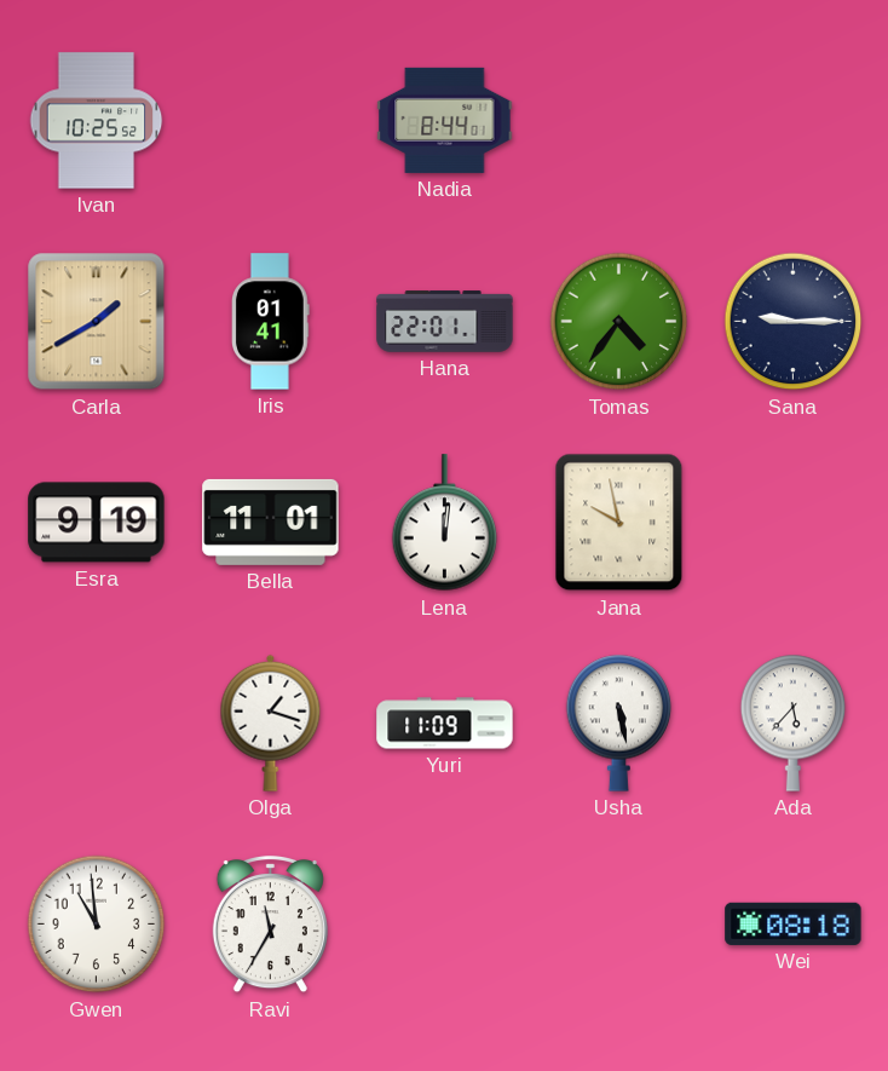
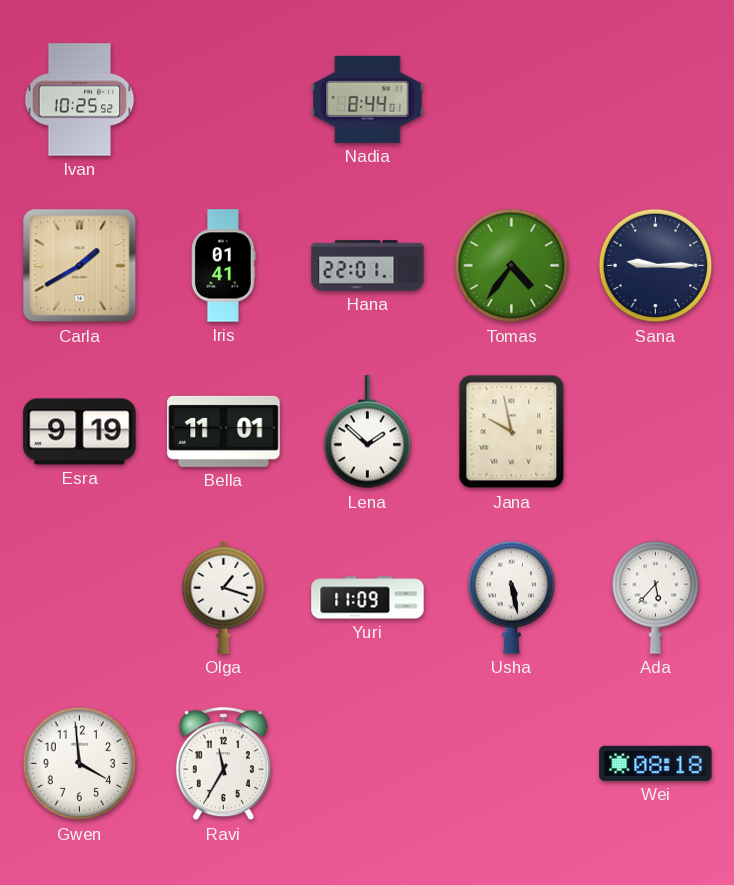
Lena: 12:01 -> 1:52
Gwen: 10:59 -> 3:59
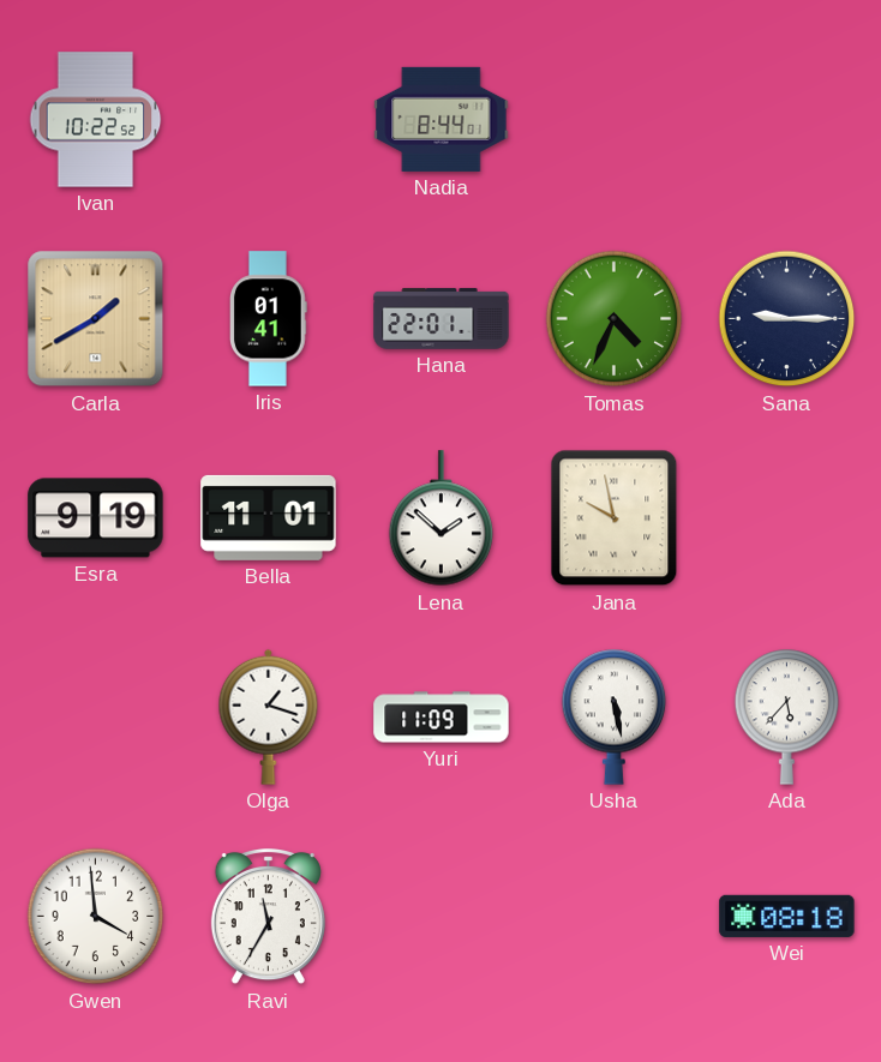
Ivan: 10:25 -> 10:22
Tomas: 4:36 -> 4:34
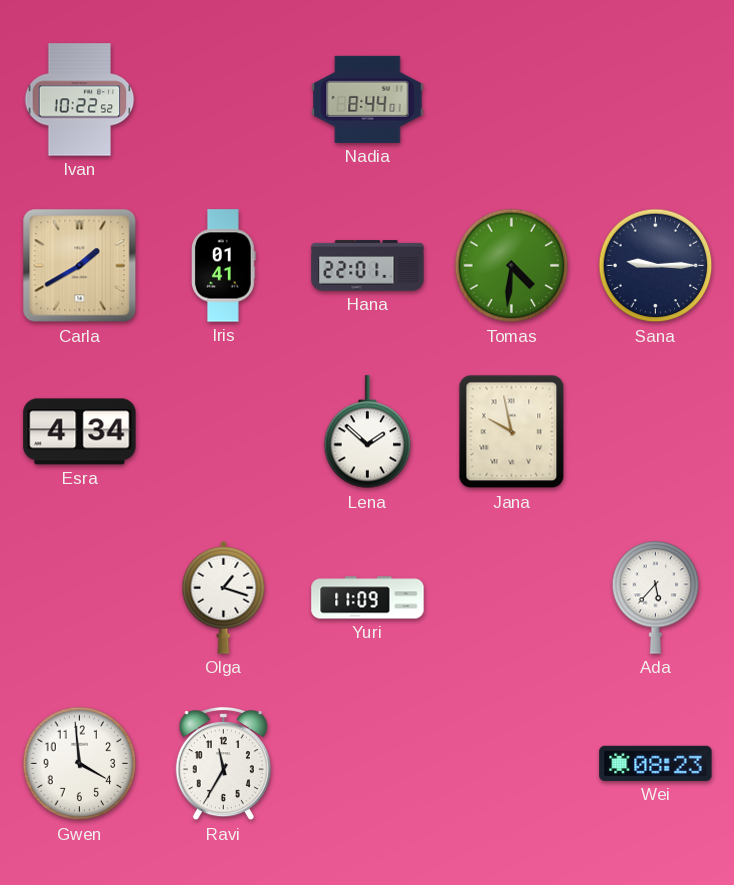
Tomas: 4:34 -> 4:31
Esra: 9:19 -> 4:34
Bella: 11:01 -> none
Usha: 5:28 -> none
Wei: 08:18 -> 08:23
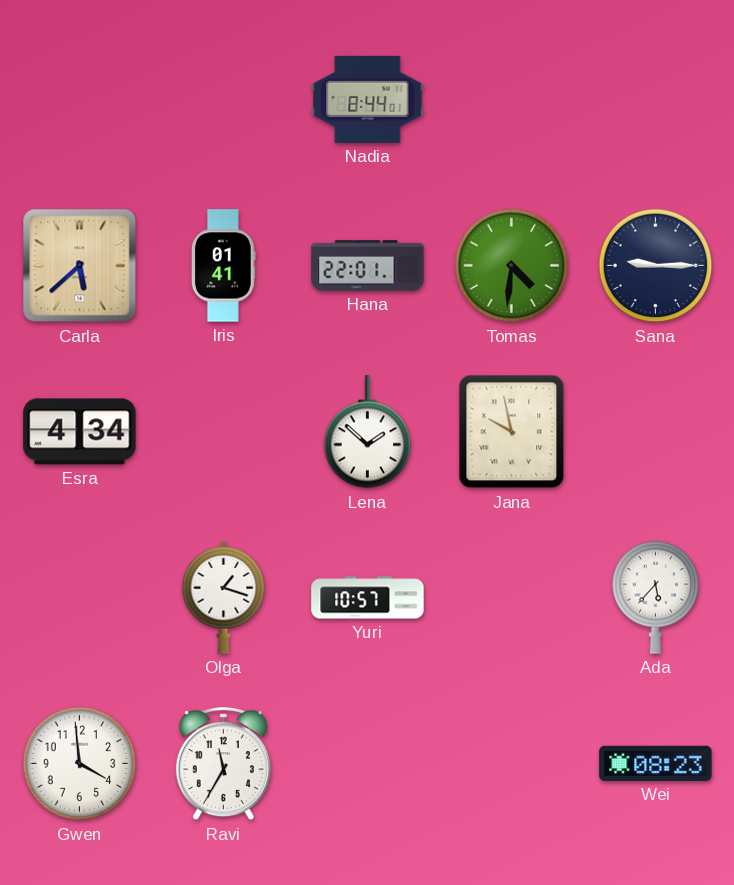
Ivan: 10:22 -> none
Carla: 1:40 -> 5:38
Yuri: 11:09 -> 10:57
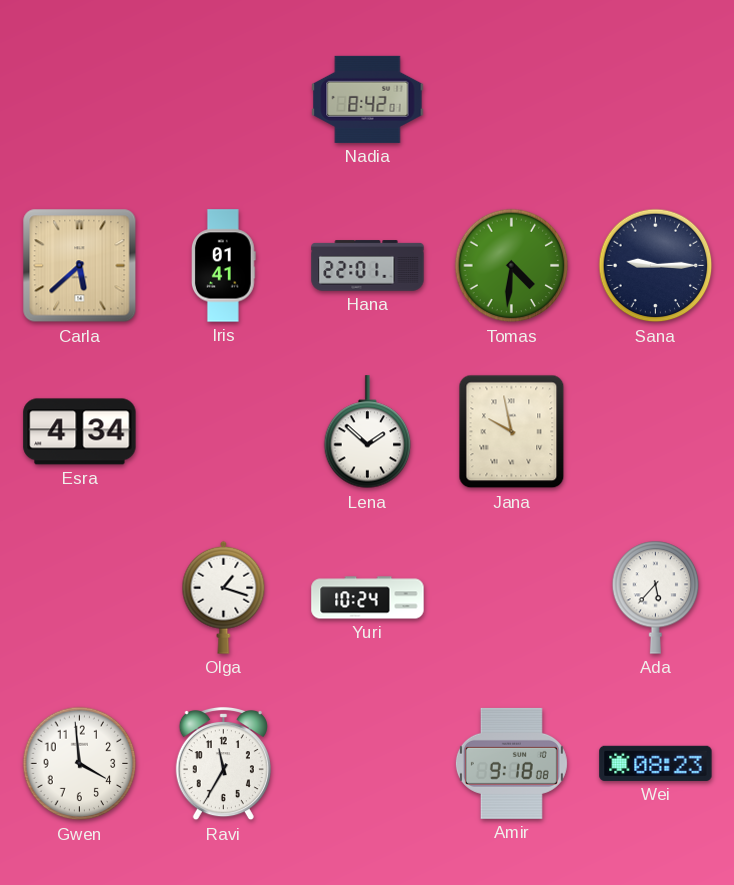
Nadia: 8:44 -> 8:42
Yuri: 10:57 -> 10:24
Amir: none -> 9:18
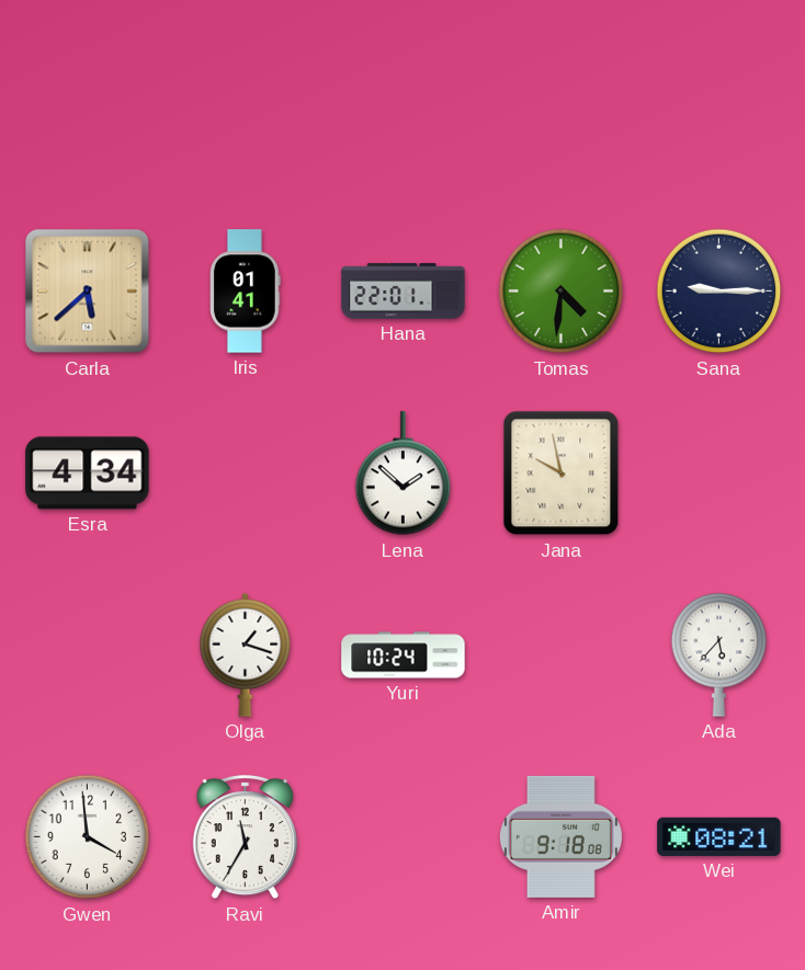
Nadia: 8:42 -> none
Wei: 08:23 -> 08:21
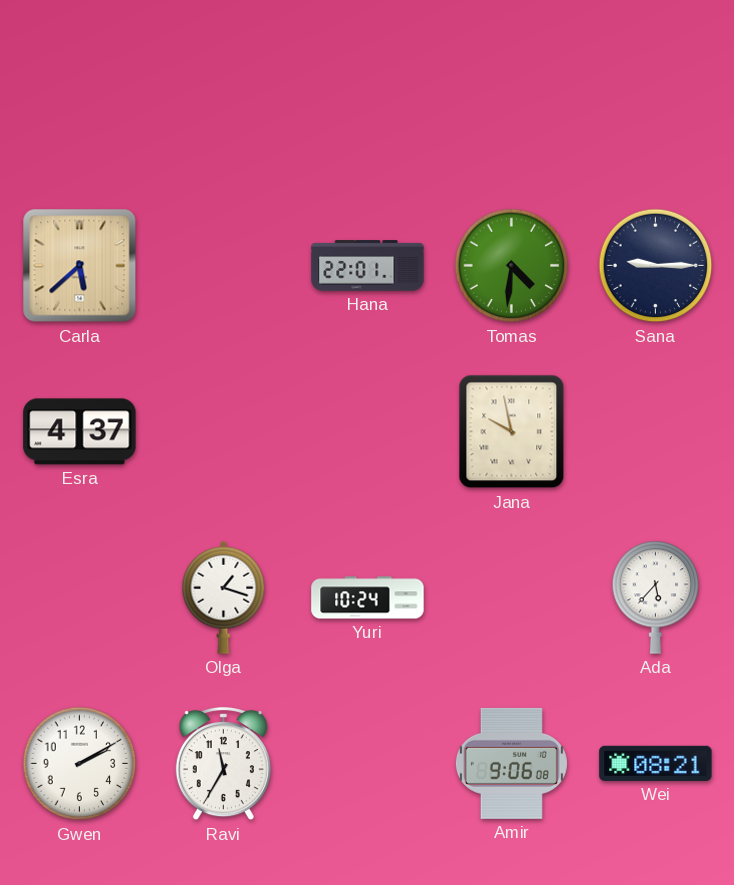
Iris: 01:41 -> none
Esra: 4:34 -> 4:37
Lena: 1:52 -> none
Gwen: 3:59 -> 2:10
Amir: 9:18 -> 9:06
